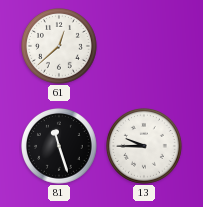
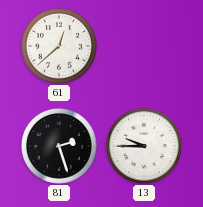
81: 11:27 -> 2:27
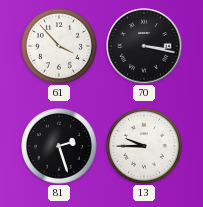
61: 12:38 -> 3:53
70: none -> 3:17
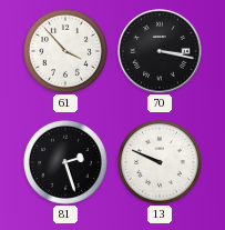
13: 9:45 -> 9:49
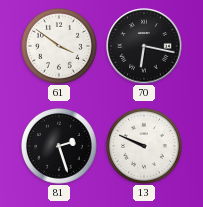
61: 3:53 -> 3:51
70: 3:17 -> 6:17
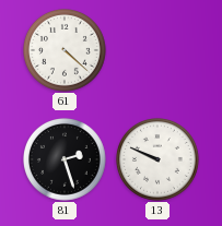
61: 3:51 -> 4:22
70: 6:17 -> none
